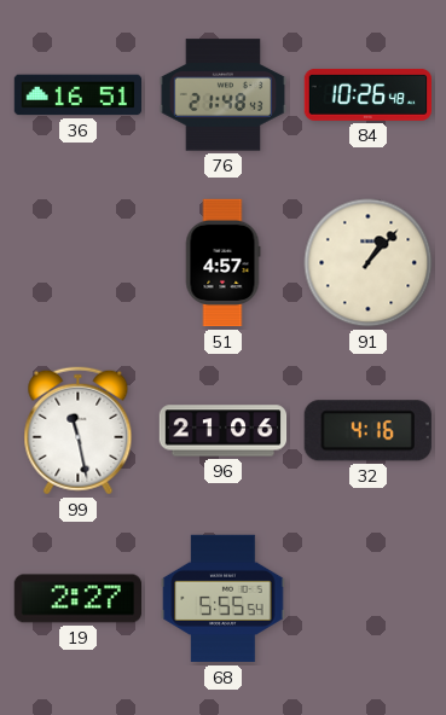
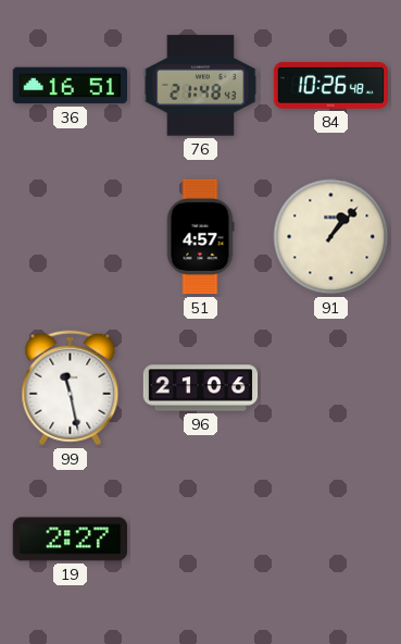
32: 4:16 -> none
68: 5:55 -> none
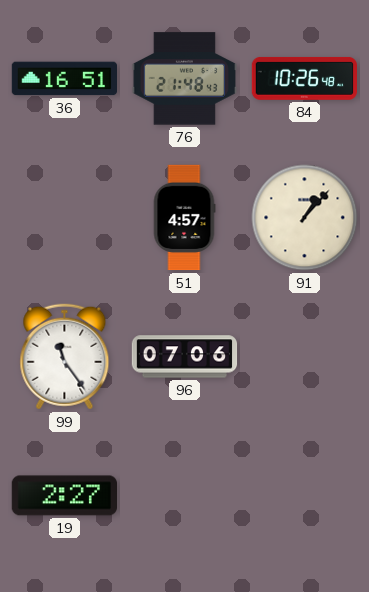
99: 11:28 -> 11:24
96: 21:06 -> 07:06
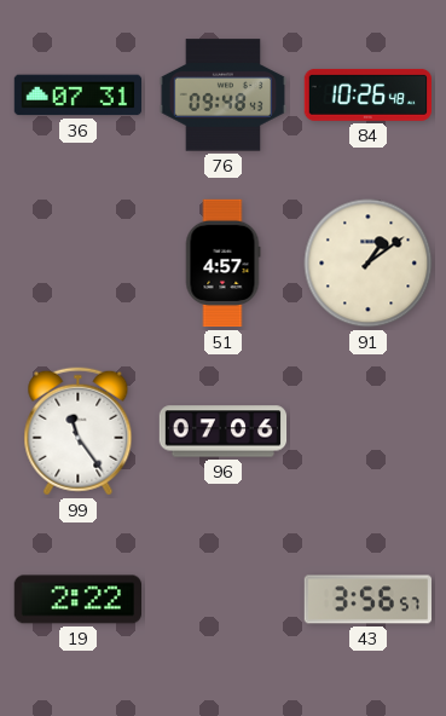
36: 16:51 -> 07:31
76: 21:48 -> 09:48
91: 1:07 -> 1:09
19: 2:27 -> 2:22
43: none -> 3:56
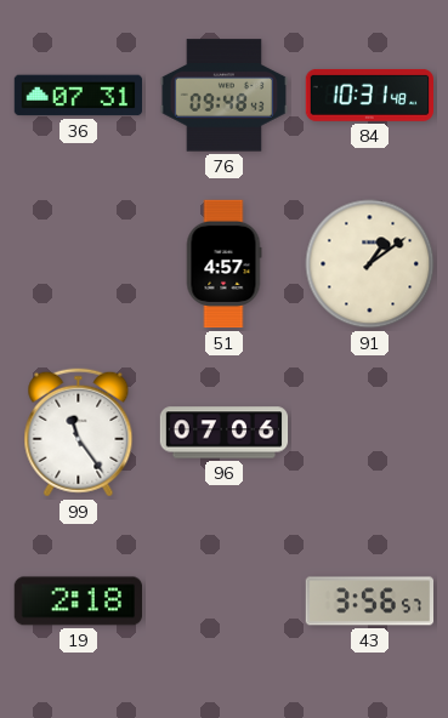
84: 10:26 -> 10:31
19: 2:22 -> 2:18
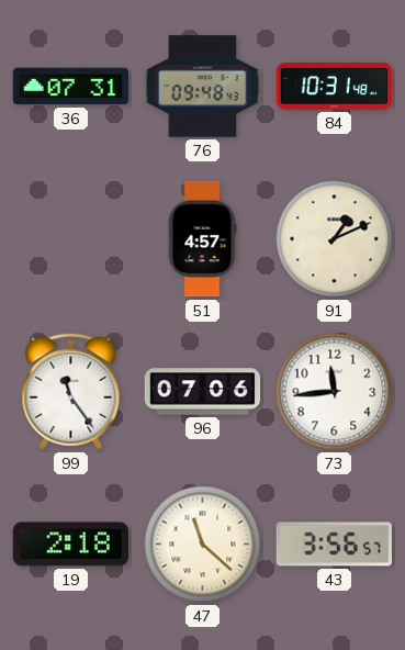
91: 1:09 -> 1:11
73: none -> 11:44
47: none -> 11:22
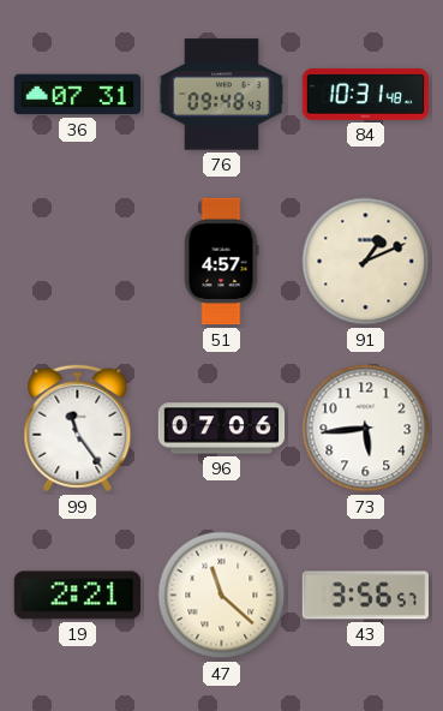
73: 11:44 -> 5:44
19: 2:18 -> 2:21
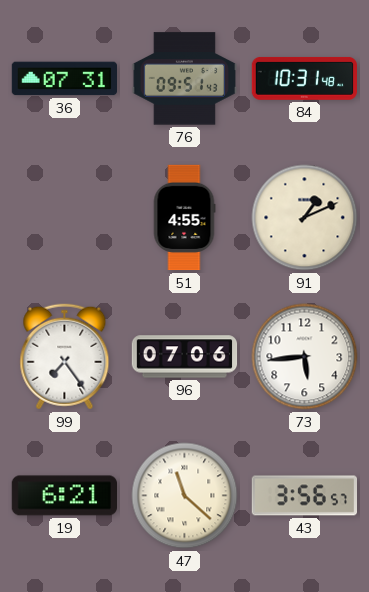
76: 09:48 -> 09:51
51: 4:57 -> 4:55
99: 11:24 -> 7:24
19: 2:21 -> 6:21
